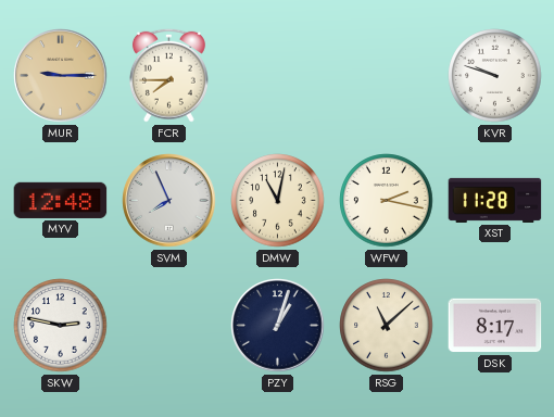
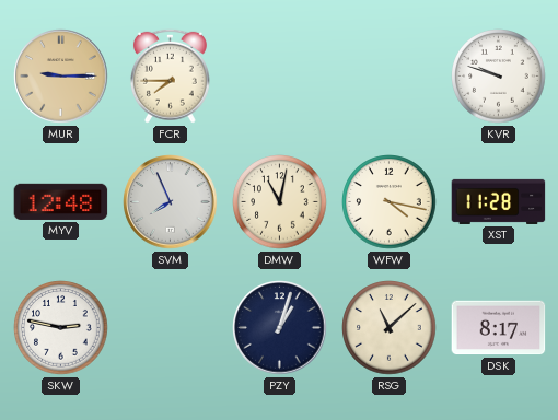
WFW: 2:17 -> 4:17
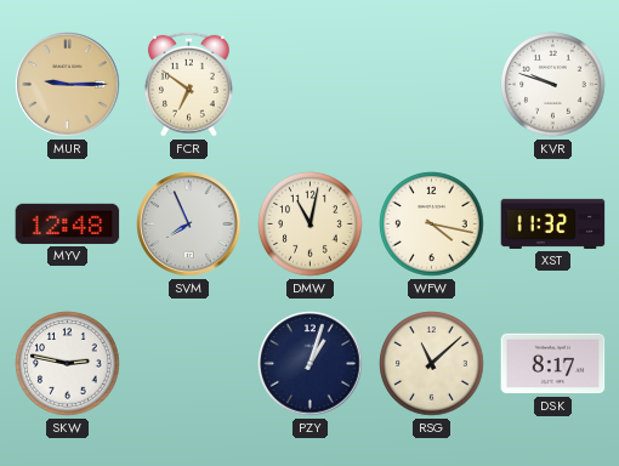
FCR: 7:45 -> 6:51
XST: 11:28 -> 11:32
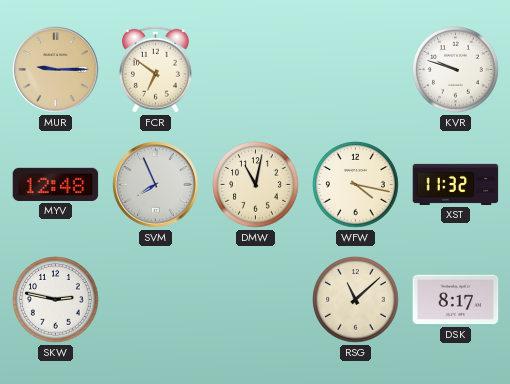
PZY: 1:03 -> none
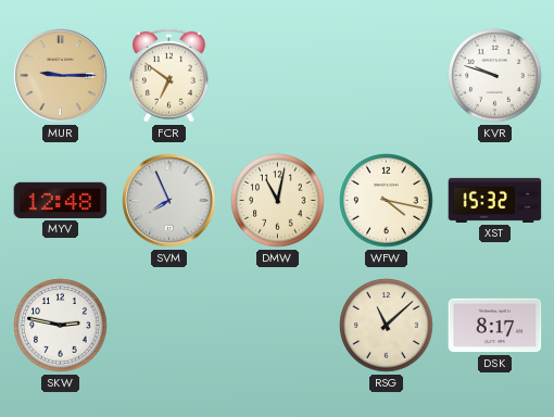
XST: 11:32 -> 15:32
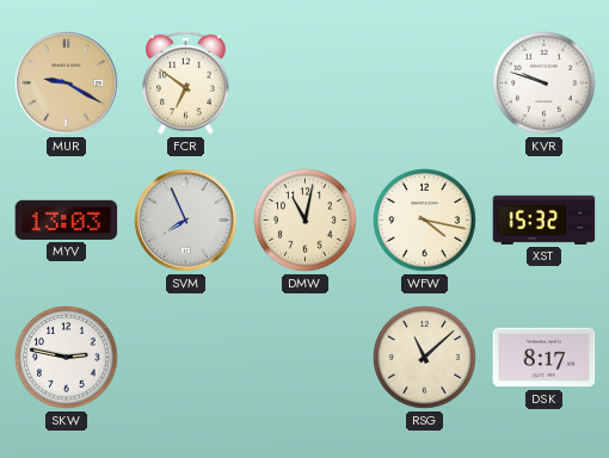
MUR: 9:15 -> 9:20
MYV: 12:48 -> 13:03
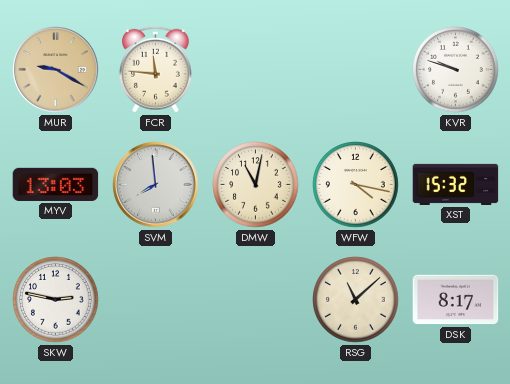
FCR: 6:51 -> 11:46
SVM: 7:56 -> 7:59
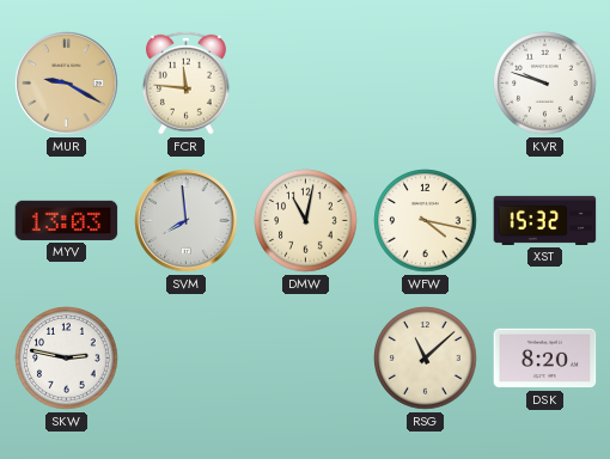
DSK: 8:17 -> 8:20
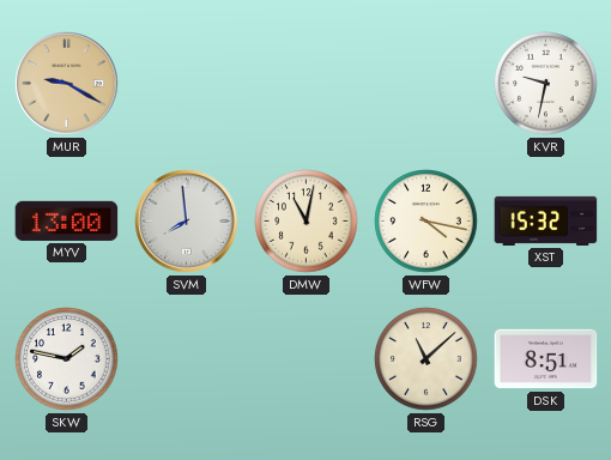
FCR: 11:46 -> none
KVR: 9:48 -> 9:32
MYV: 13:03 -> 13:00
SKW: 2:47 -> 1:47
DSK: 8:20 -> 8:51
